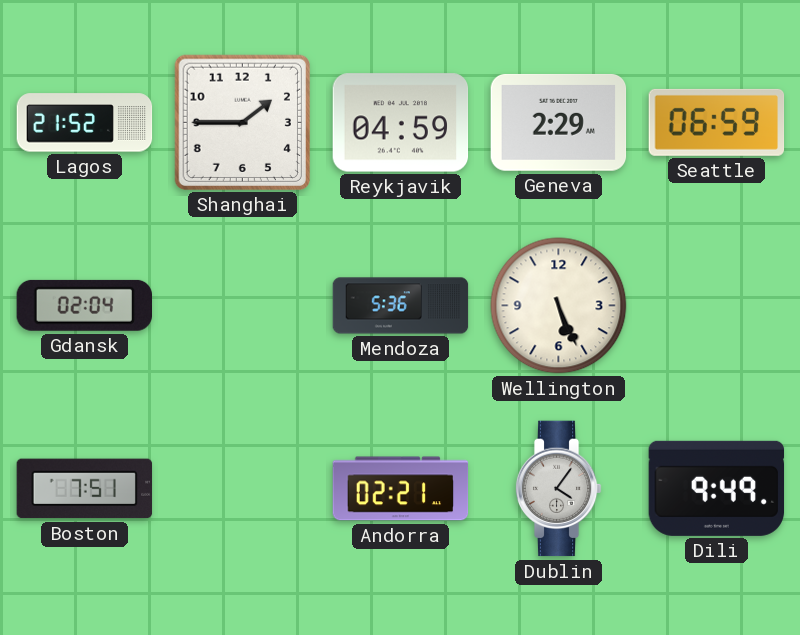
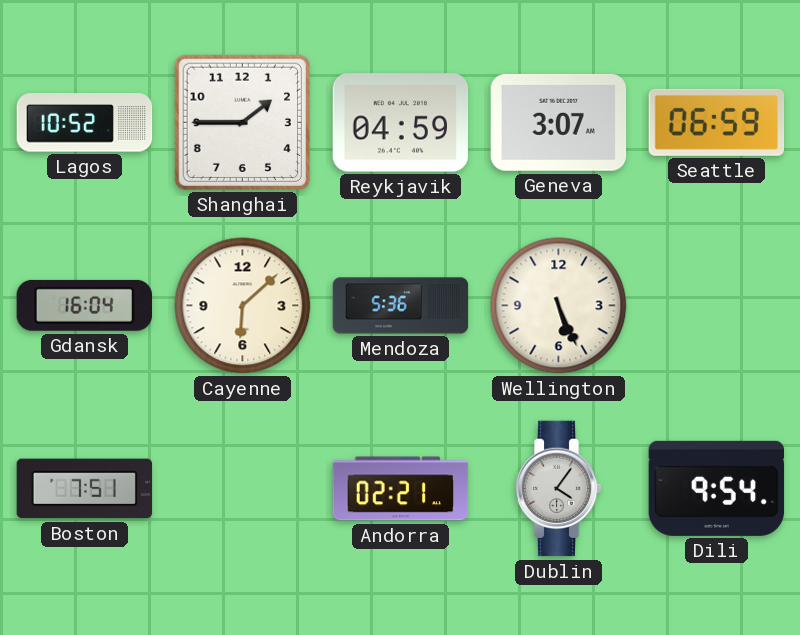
Lagos: 21:52 -> 10:52
Geneva: 2:29 -> 3:07
Gdansk: 02:04 -> 16:04
Cayenne: none -> 6:08
Dili: 9:49 -> 9:54
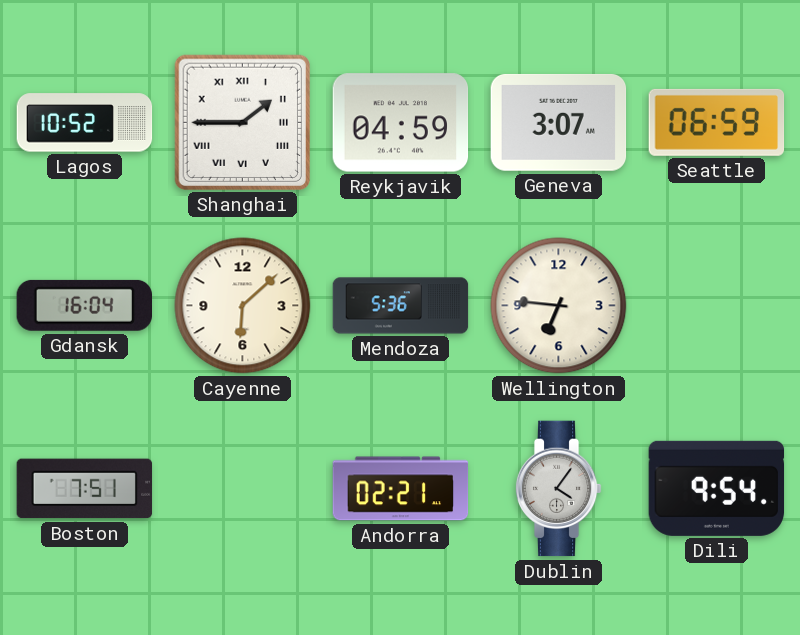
Shanghai numerals: Arabic -> Roman
Wellington: 5:26 -> 6:46
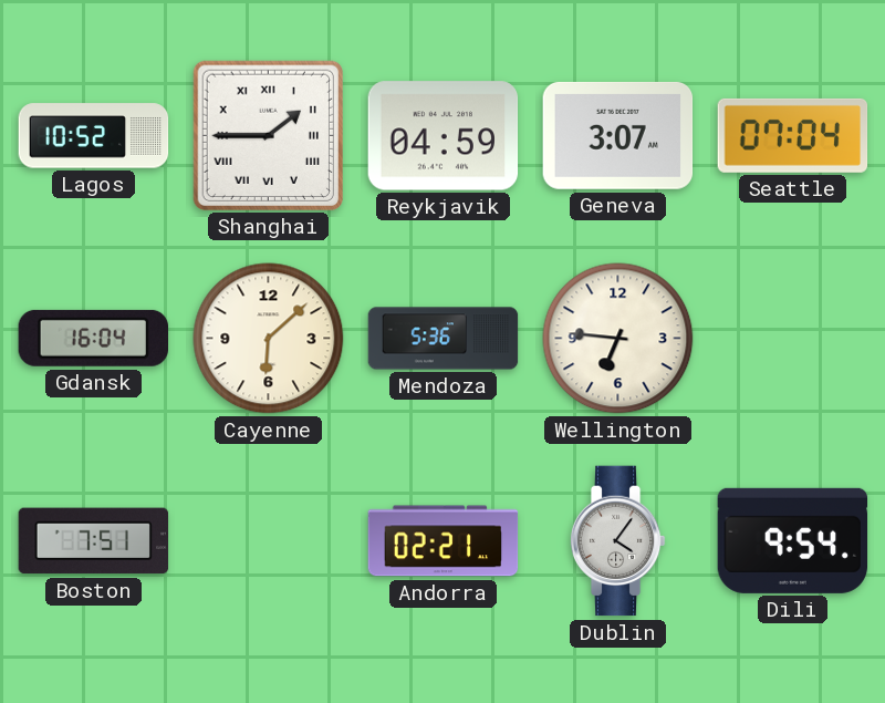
Seattle: 06:59 -> 07:04
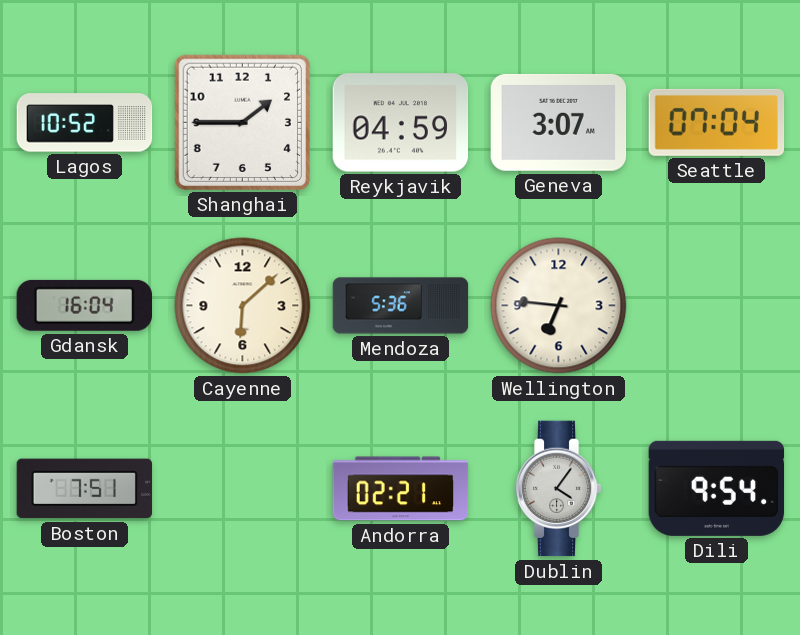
Shanghai numerals: Roman -> Arabic
